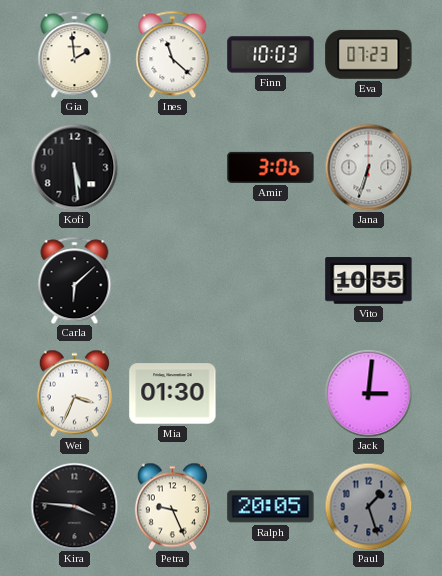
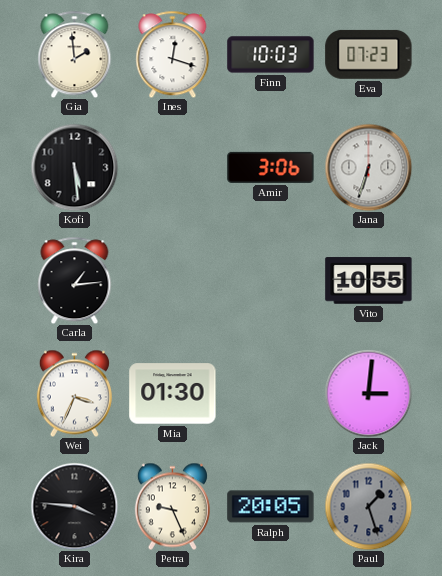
Ines: 11:22 -> 12:18
Carla: 6:08 -> 1:14
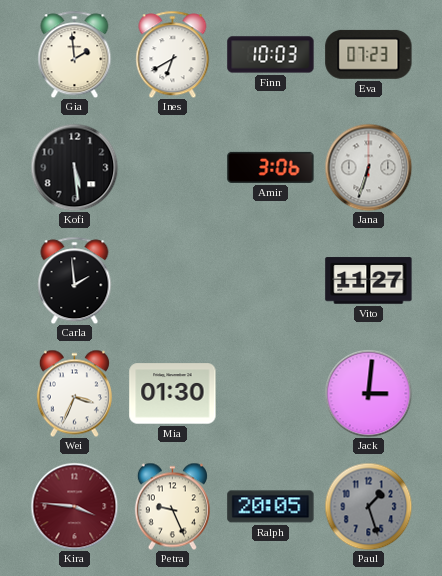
Ines: 12:18 -> 6:40
Carla: 1:14 -> 1:59
Vito: 10:55 -> 11:27
Kira dial: black -> burgundy
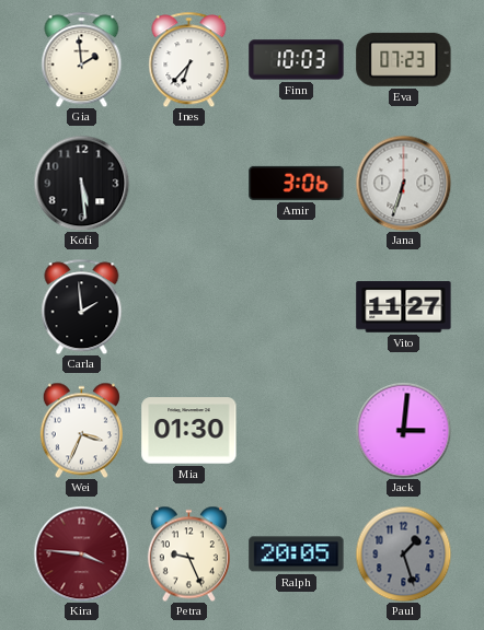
Ines: 6:40 -> 6:37
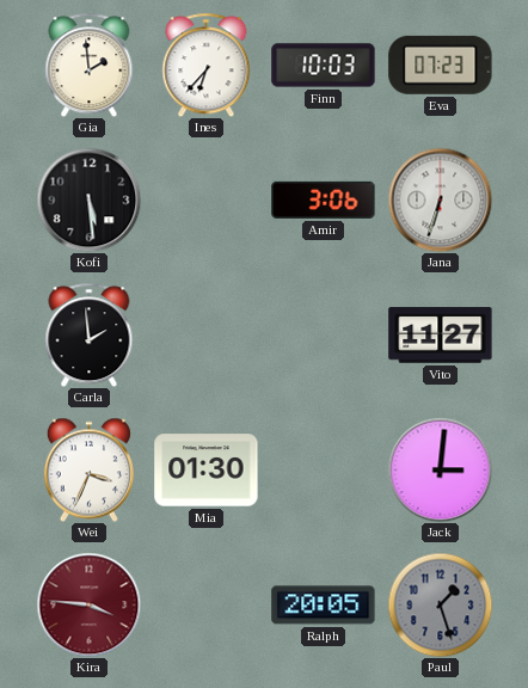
Petra: 9:26 -> none
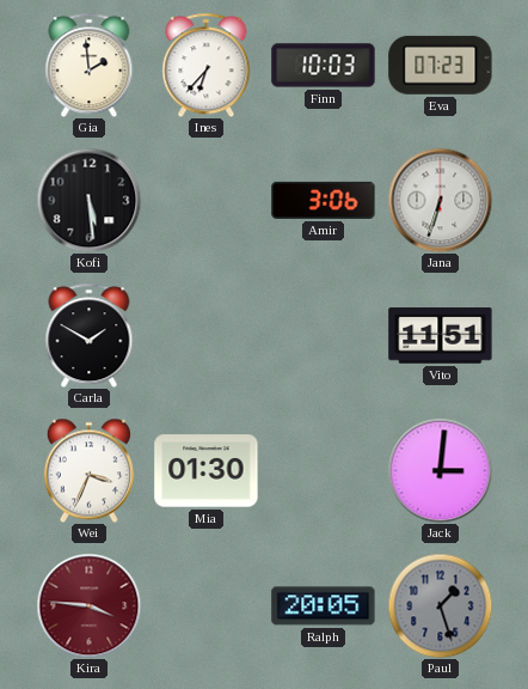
Carla: 1:59 -> 1:50
Vito: 11:27 -> 11:51
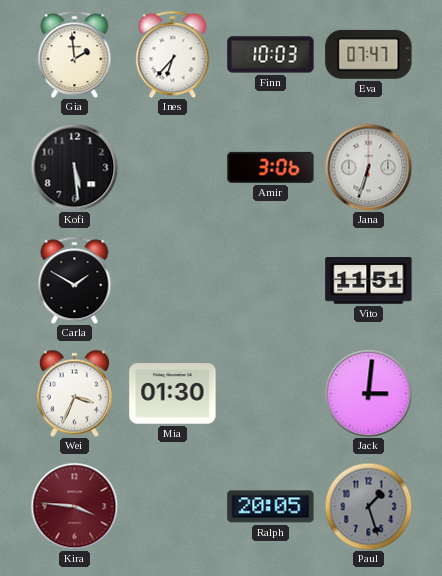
Eva: 07:23 -> 07:47
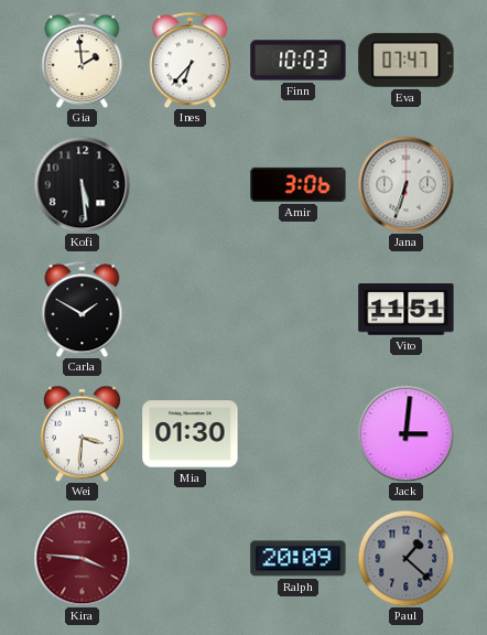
Wei: 3:34 -> 3:31
Ralph: 20:05 -> 20:09
Paul: 1:27 -> 1:22
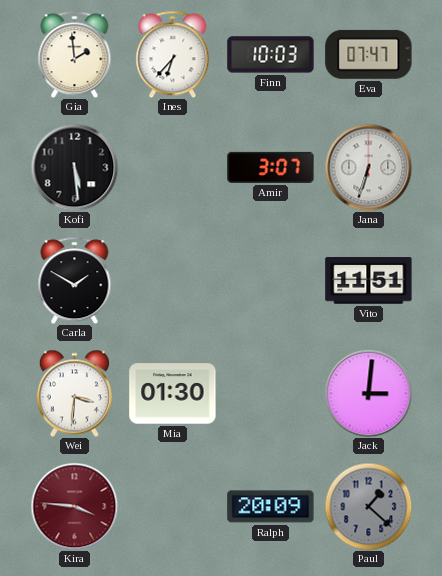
Amir: 3:06 -> 3:07
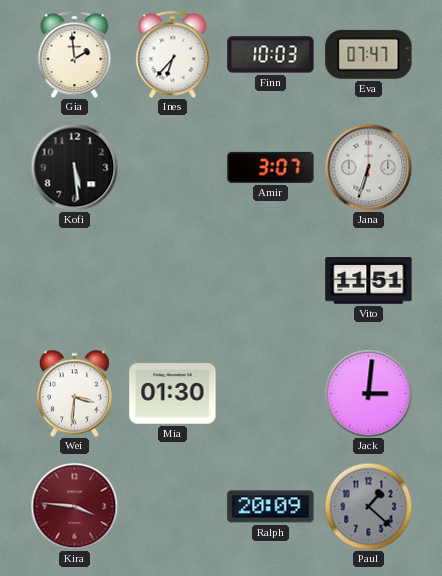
Carla: 1:50 -> none
